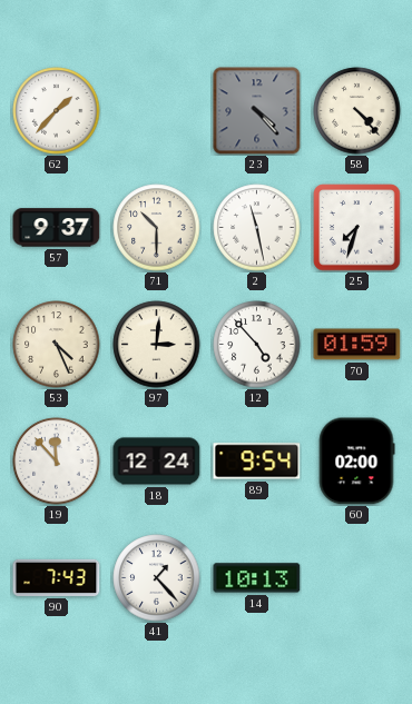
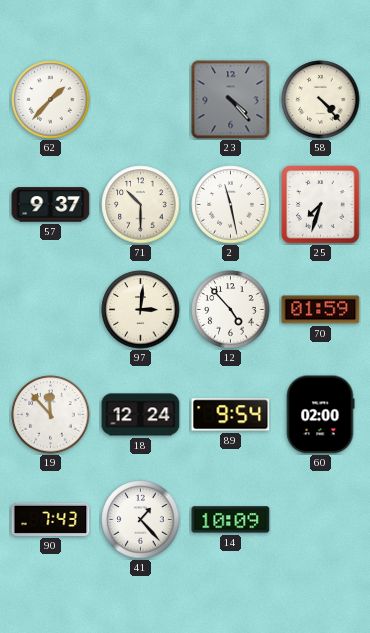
53: 4:26 -> none
14: 10:13 -> 10:09
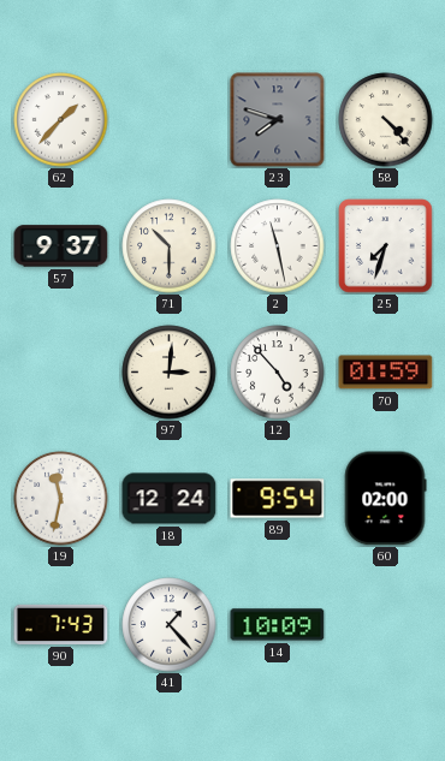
23: 4:23 -> 7:48
19: 11:53 -> 11:32
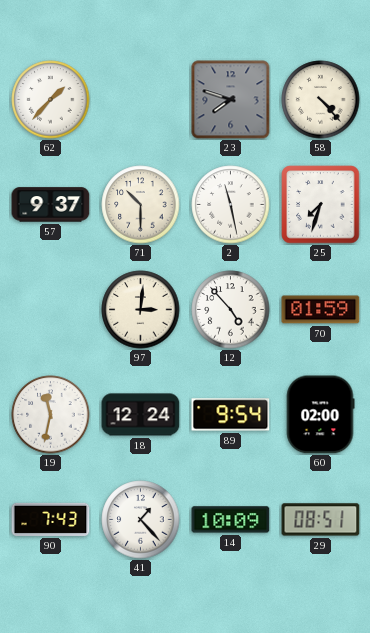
29: none -> 08:51
